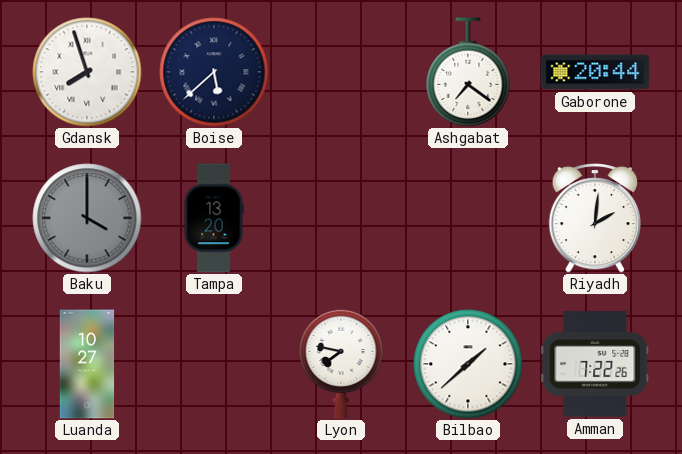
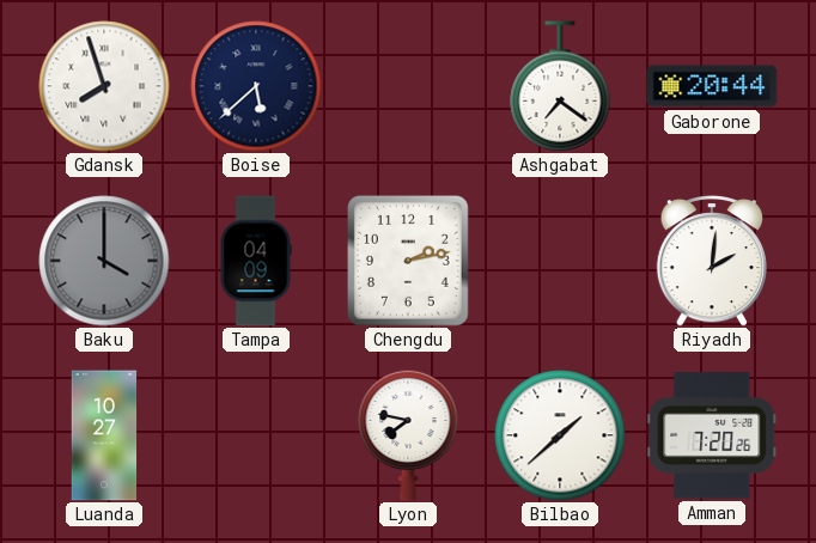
Tampa: 13:20 -> 04:09
Chengdu: none -> 2:13
Amman: 7:22 -> 7:20
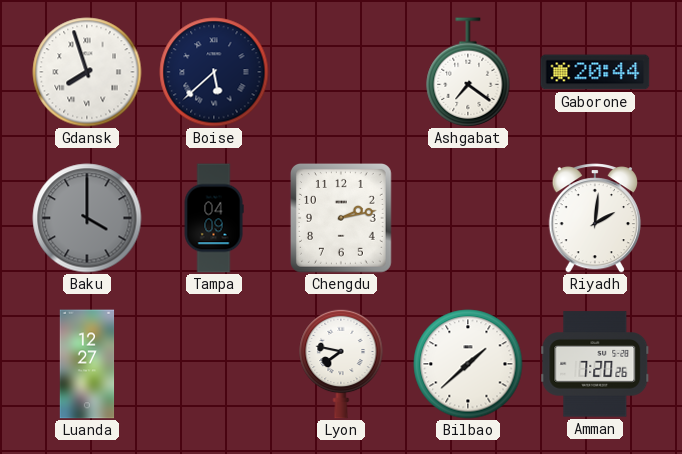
Luanda: 10:27 -> 12:27
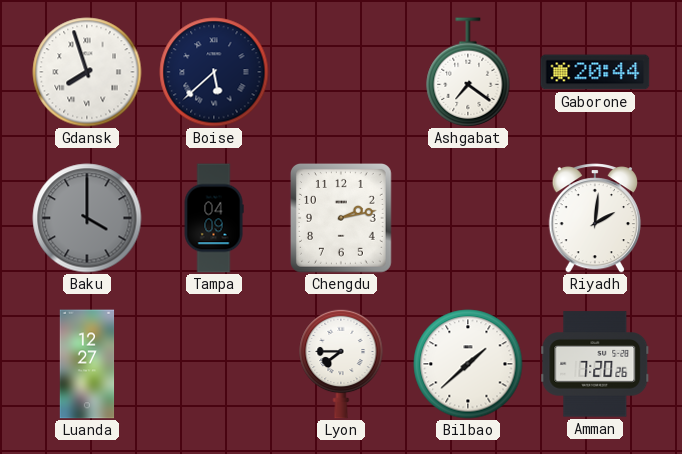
Lyon: 7:47 -> 7:45
